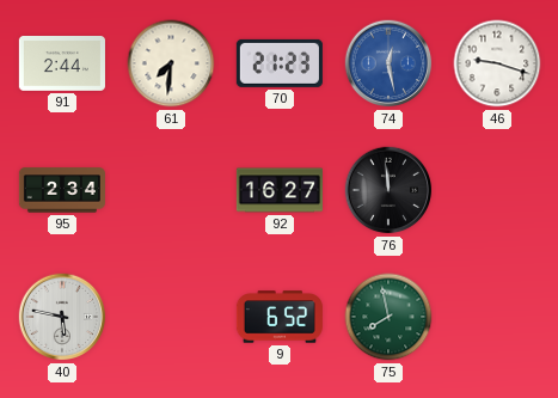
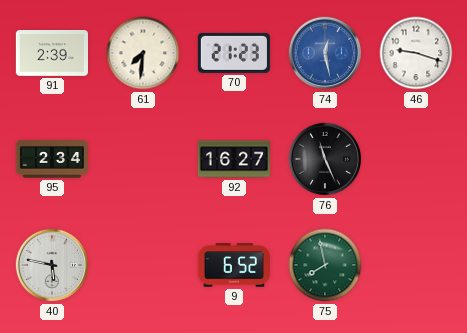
91: 2:44 -> 2:39
76: 11:59 -> 11:26
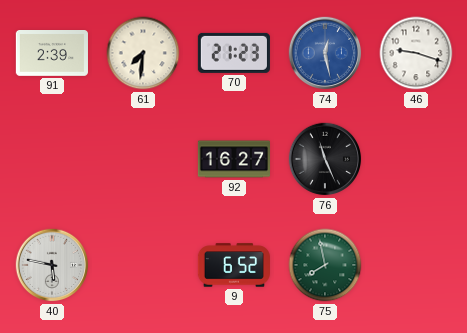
95: 2:34 -> none
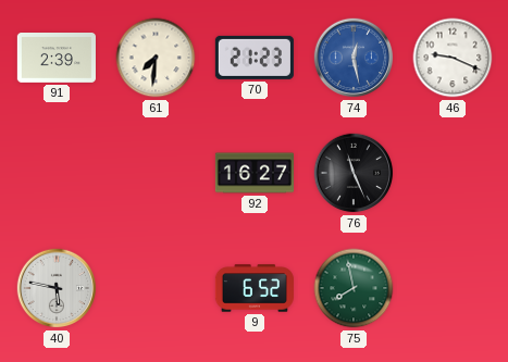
46: 9:18 -> 9:19
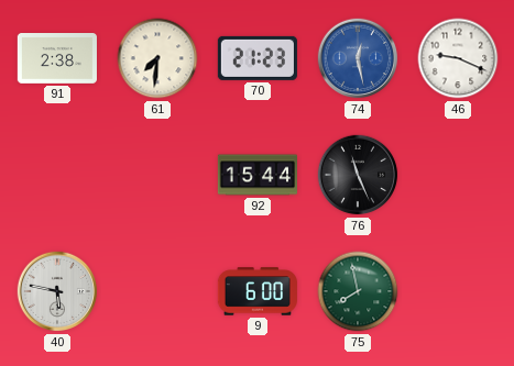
91: 2:39 -> 2:38
92: 16:27 -> 15:44
9: 6:52 -> 6:00
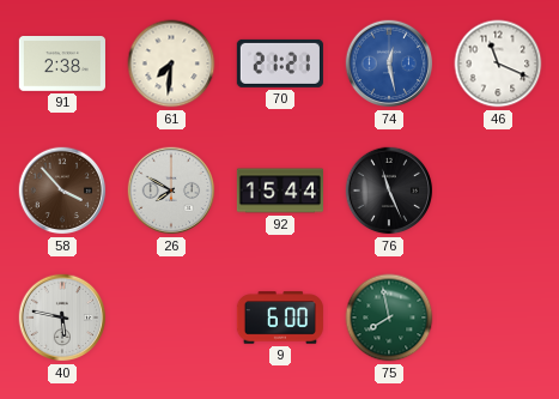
70: 21:23 -> 21:21
46: 9:19 -> 11:19
58: none -> 3:53
26: none -> 7:50
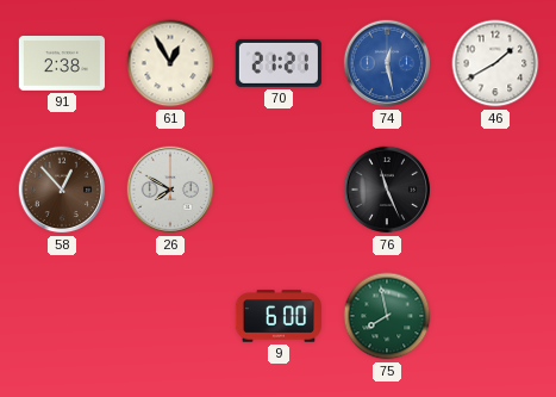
61: 7:31 -> 12:55
46: 11:19 -> 1:40
58: 3:53 -> 12:53
92: 15:44 -> none
40: 5:47 -> none
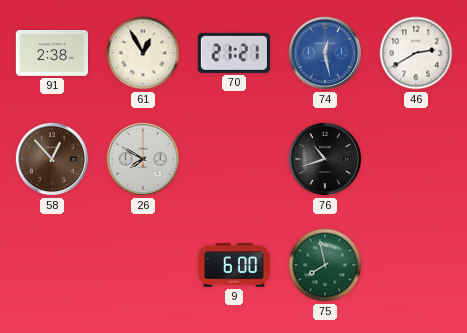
46: 1:40 -> 2:40
76: 11:26 -> 10:42
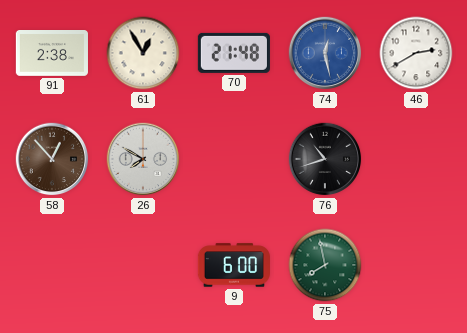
70: 21:21 -> 21:48
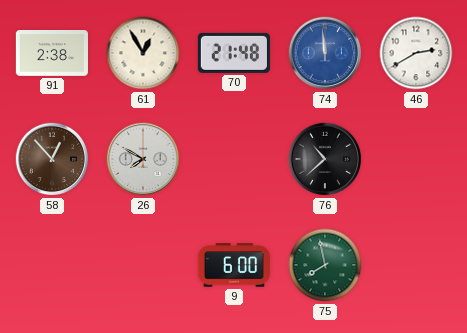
74: 12:28 -> 11:59
76: 10:42 -> 10:38
